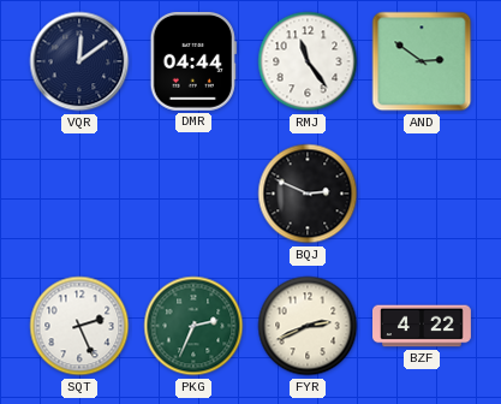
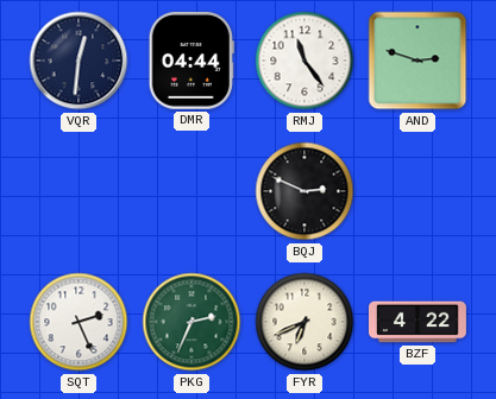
VQR: 12:09 -> 12:31
AND: 2:51 -> 2:48
FYR: 2:41 -> 6:41
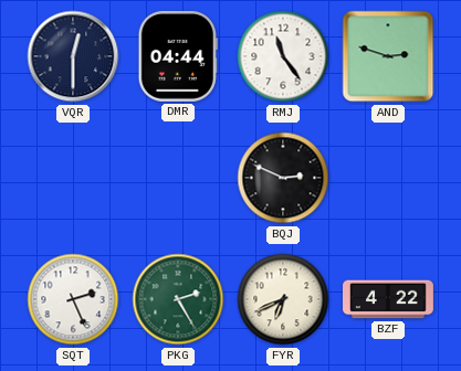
VQR: 12:31 -> 12:30
PKG: 2:34 -> 2:25
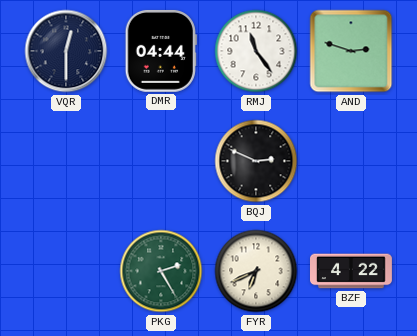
SQT: 2:26 -> none
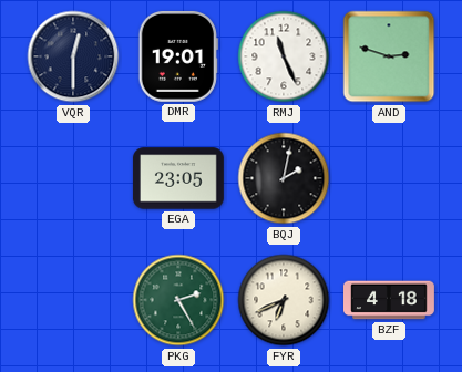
DMR: 04:44 -> 19:01
RMJ: 11:24 -> 11:26
EGA: none -> 23:05
BQJ: 2:49 -> 2:02
BZF: 4:22 -> 4:18
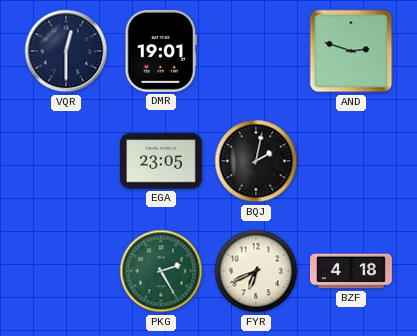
RMJ: 11:26 -> none
